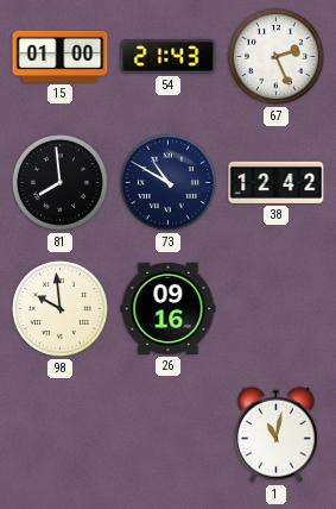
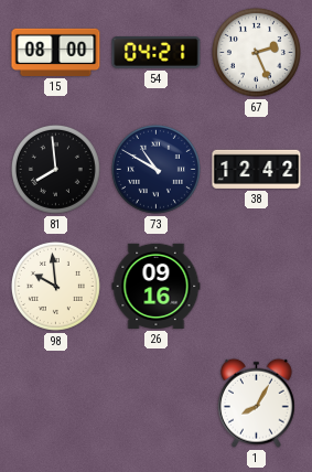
15: 01:00 -> 08:00
54: 21:43 -> 04:21
1: 11:02 -> 8:05
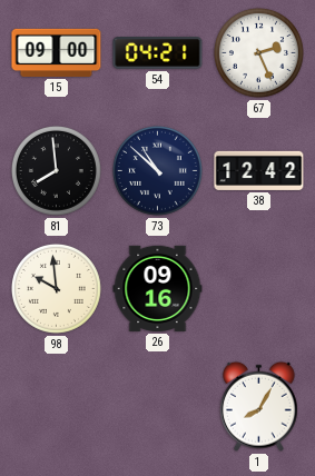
15: 08:00 -> 09:00
73: 10:50 -> 10:52
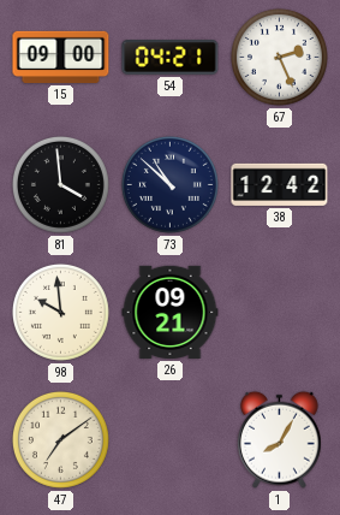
81: 7:59 -> 3:59
26: 09:16 -> 09:21
47: none -> 7:09
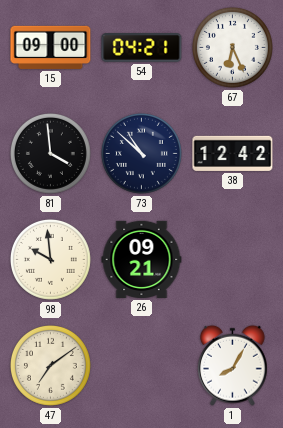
67: 2:26 -> 6:26
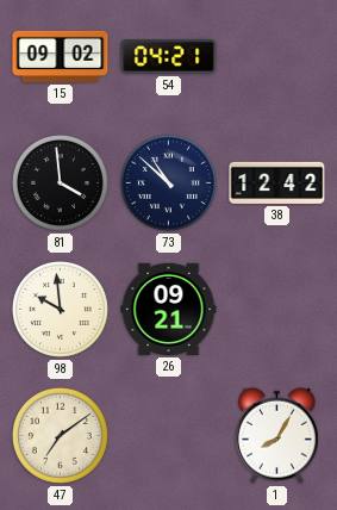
15: 09:00 -> 09:02
67: 6:26 -> none
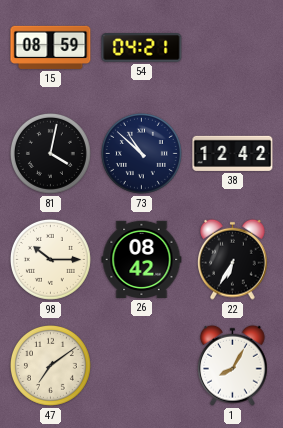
15: 09:02 -> 08:59
81: 3:59 -> 4:02
98: 9:59 -> 10:15
26: 09:21 -> 08:42
22: none -> 6:35
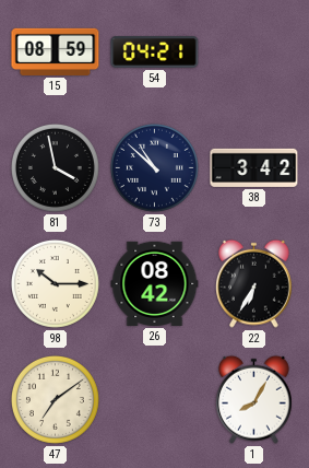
81: 4:02 -> 3:58
38: 12:42 -> 3:42
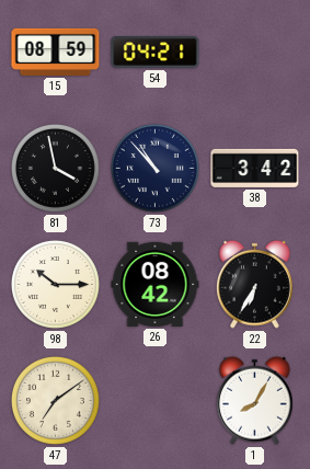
73: 10:52 -> 10:53
